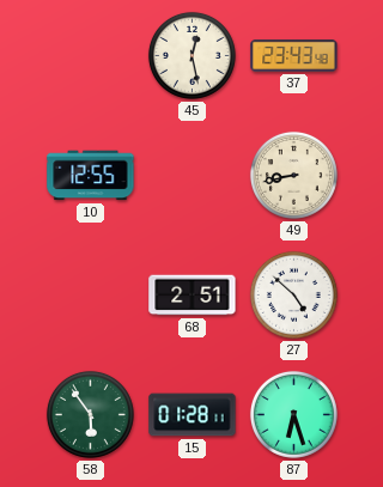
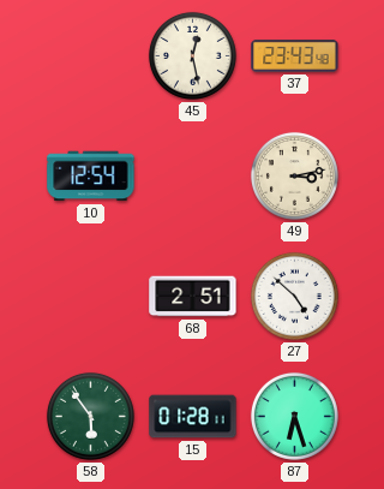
10: 12:55 -> 12:54
49: 8:43 -> 3:13
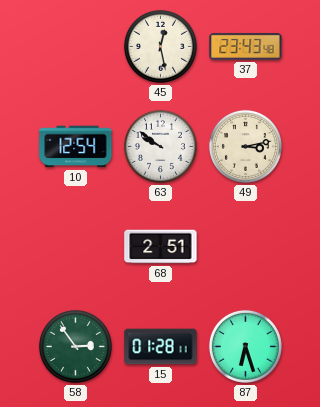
63: none -> 9:51
27: 4:52 -> none
58: 5:54 -> 2:54
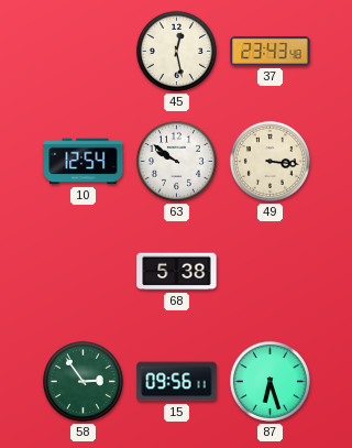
49: 3:13 -> 3:16
68: 2:51 -> 5:38
15: 01:28 -> 09:56
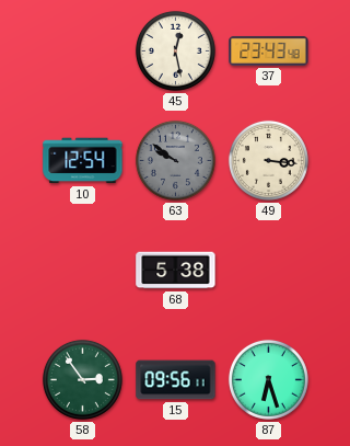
63 dial: white -> grey
